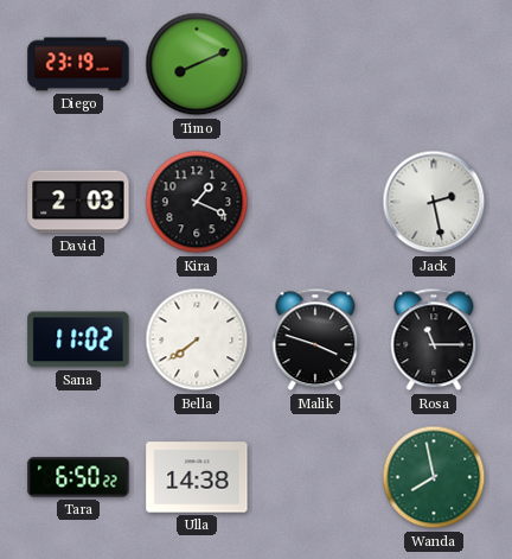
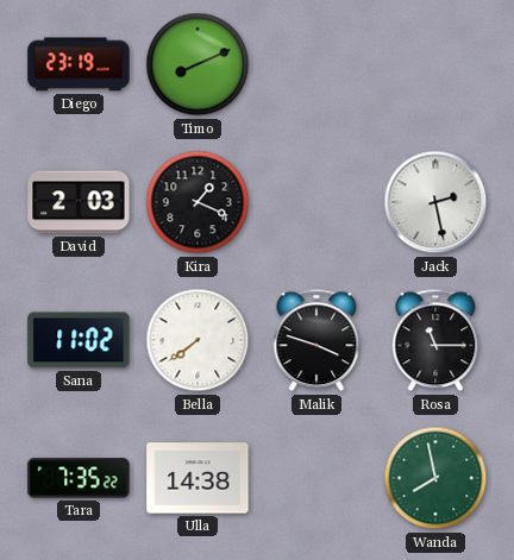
Tara: 6:50 -> 7:35
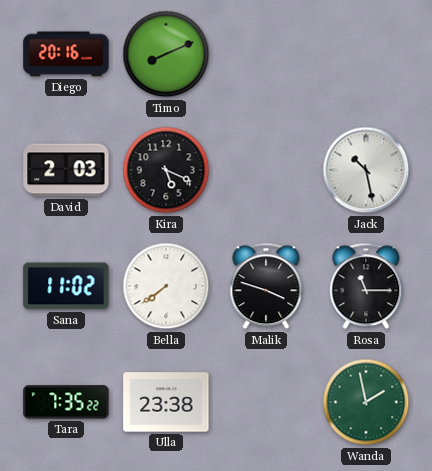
Diego: 23:19 -> 20:16
Kira: 1:19 -> 5:19
Jack: 2:28 -> 10:28
Ulla: 14:38 -> 23:38
Wanda: 7:58 -> 1:58
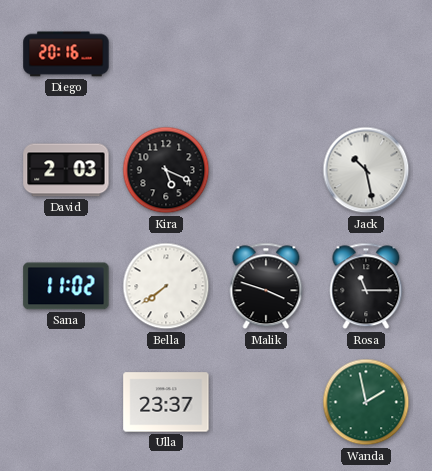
Timo: 8:11 -> none
Tara: 7:35 -> none
Ulla: 23:38 -> 23:37
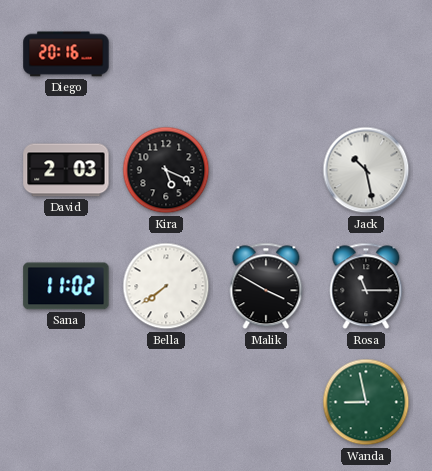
Malik: 3:48 -> 3:50
Ulla: 23:37 -> none
Wanda: 1:58 -> 8:58
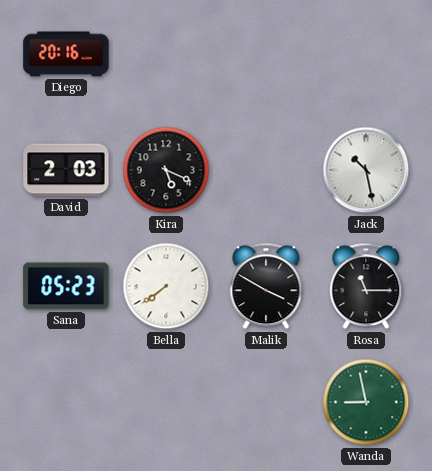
Sana: 11:02 -> 05:23
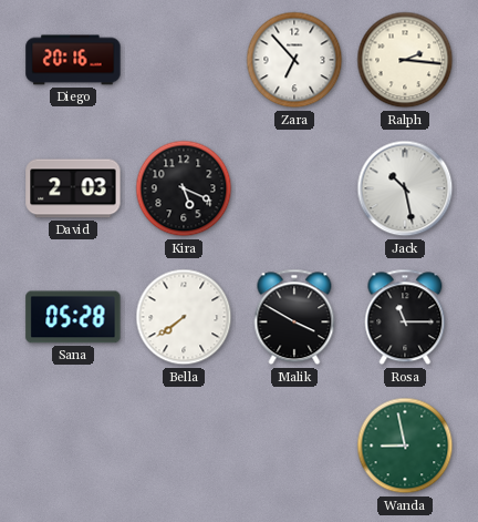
Zara: none -> 6:53
Ralph: none -> 2:16
Sana: 05:23 -> 05:28
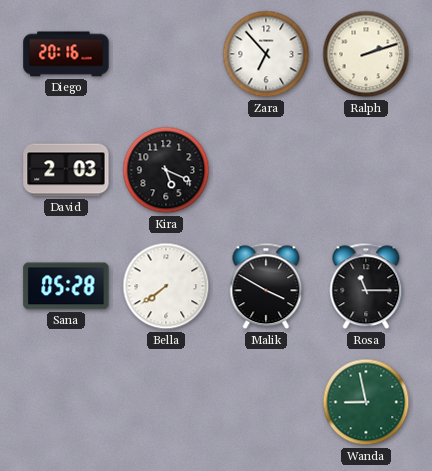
Ralph: 2:16 -> 2:12
Jack: 10:28 -> none
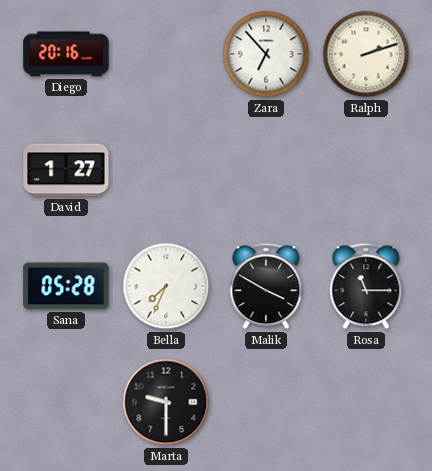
David: 2:03 -> 1:27
Kira: 5:19 -> none
Bella: 7:39 -> 7:34
Marta: none -> 9:30
Wanda: 8:58 -> none
